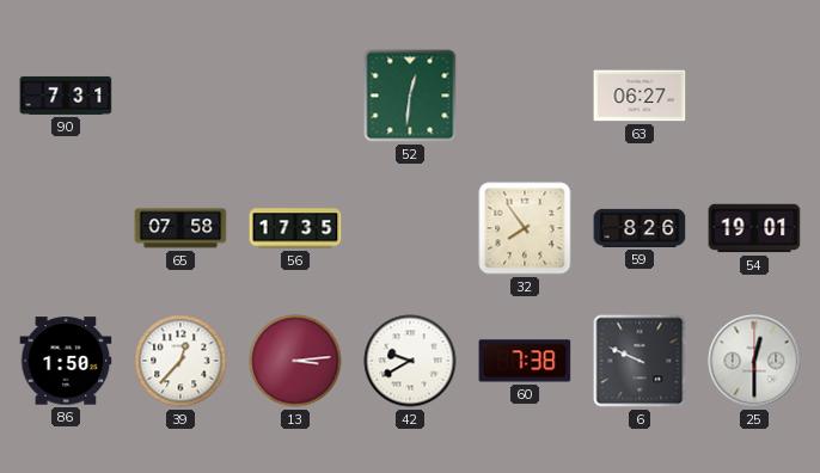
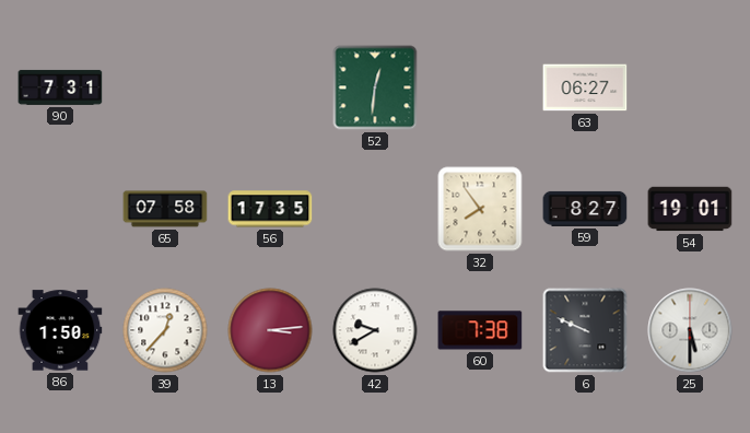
59: 8:26 -> 8:27
25: 12:30 -> 5:30
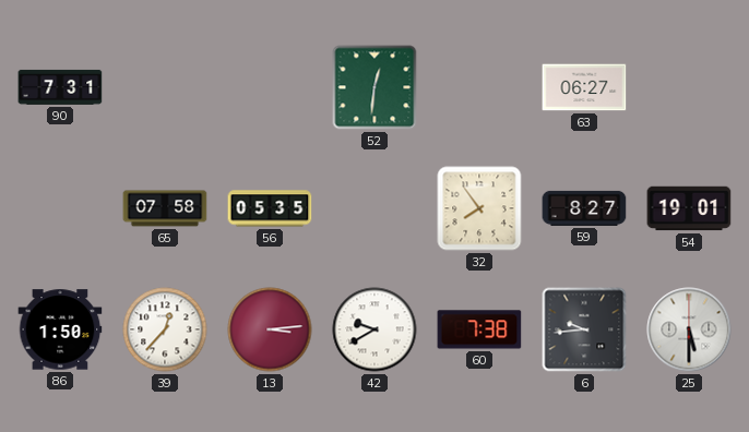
56: 17:35 -> 05:35
6: 9:49 -> 9:44
